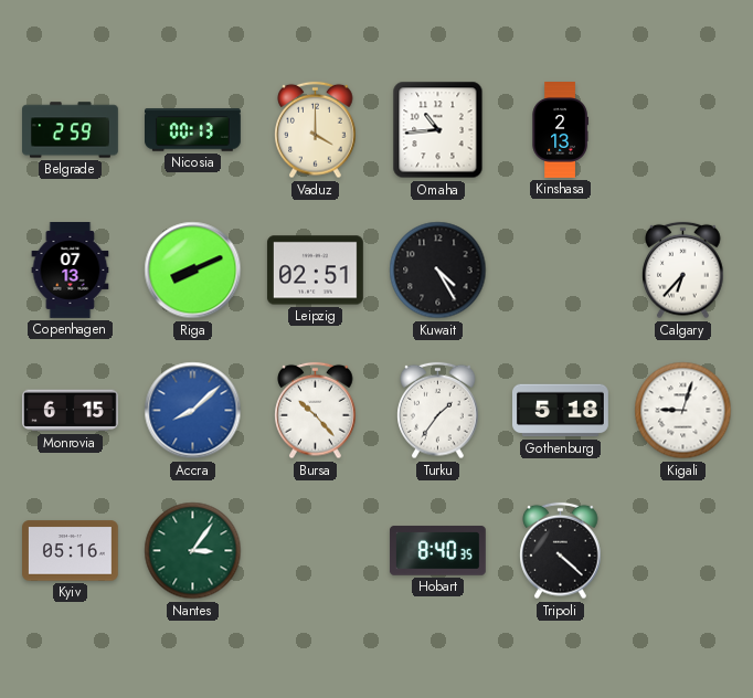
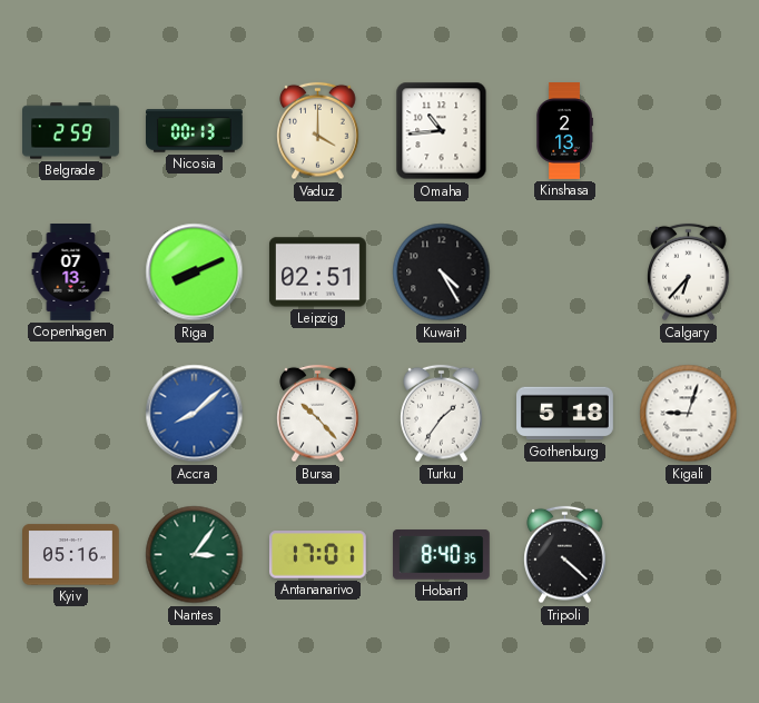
Monrovia: 6:15 -> none
Antananarivo: none -> 17:01
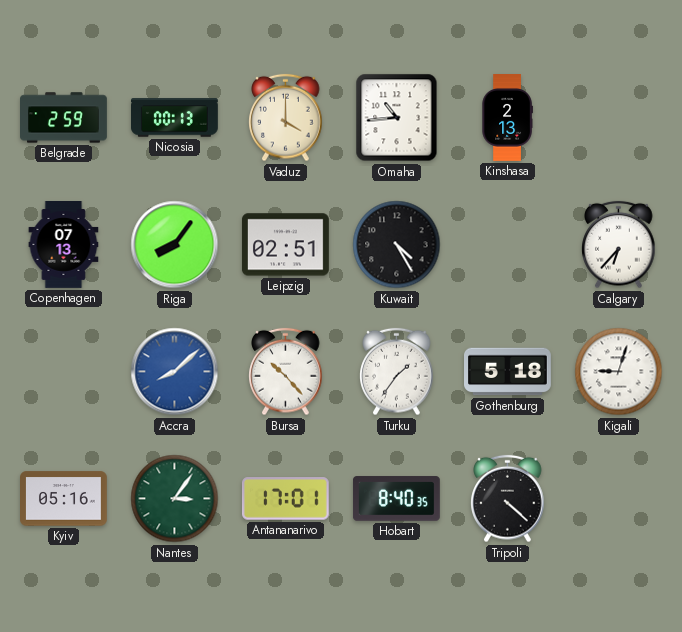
Riga: 8:11 -> 8:06
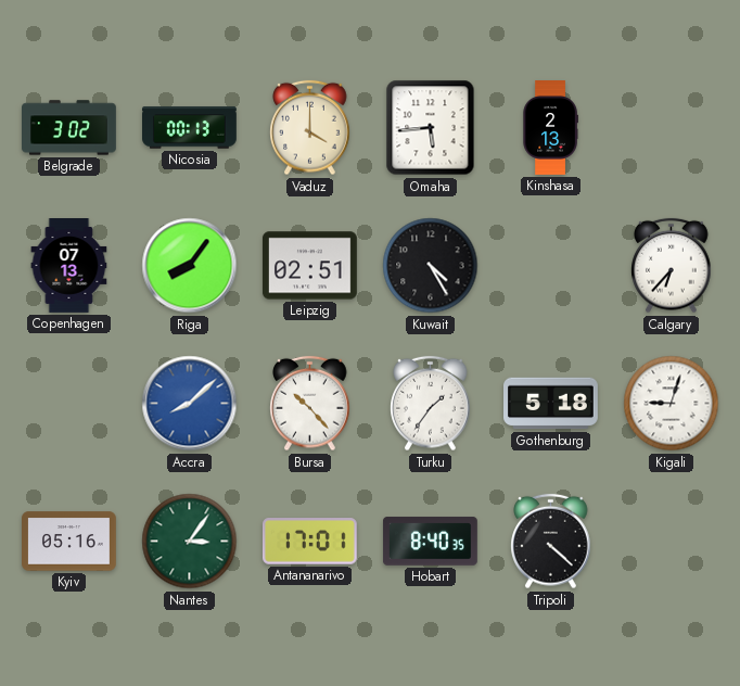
Belgrade: 2:59 -> 3:02
Omaha: 10:44 -> 5:44
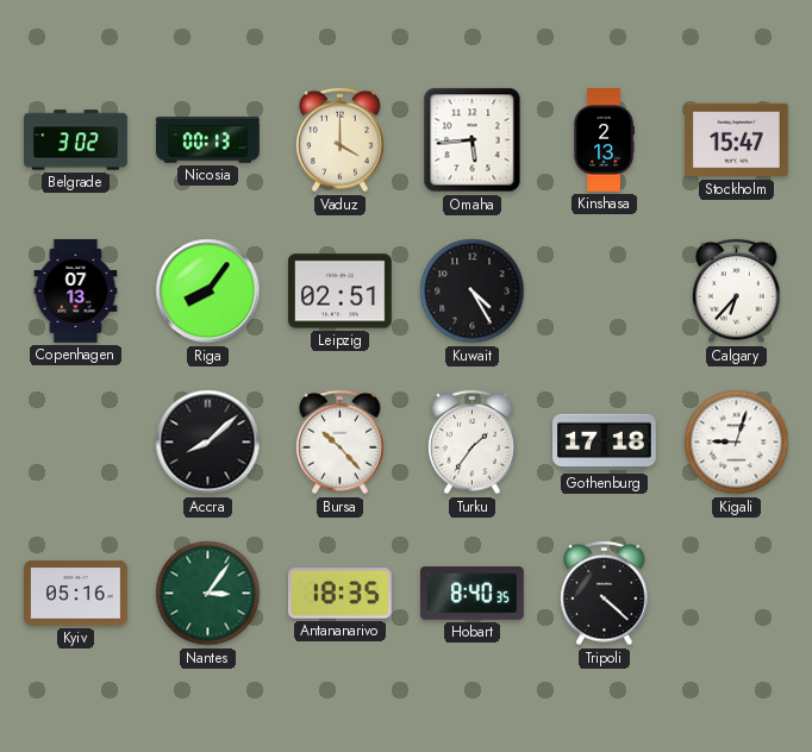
Stockholm: none -> 15:47
Accra dial: blue -> black
Gothenburg: 5:18 -> 17:18
Antananarivo: 17:01 -> 18:35
